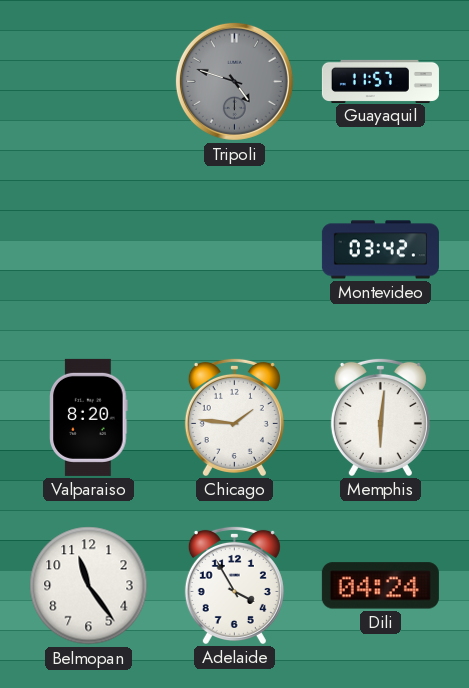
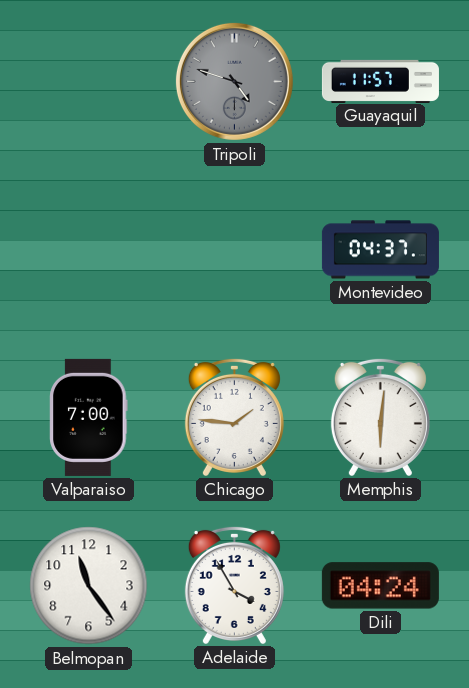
Montevideo: 03:42 -> 04:37
Valparaiso: 8:20 -> 7:00
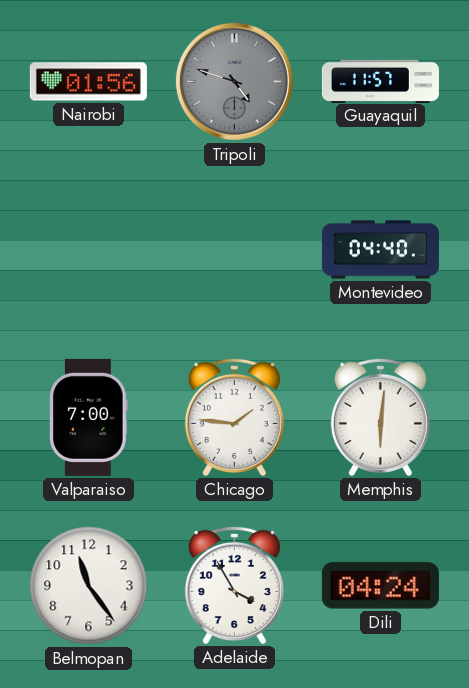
Nairobi: none -> 01:56
Montevideo: 04:37 -> 04:40
